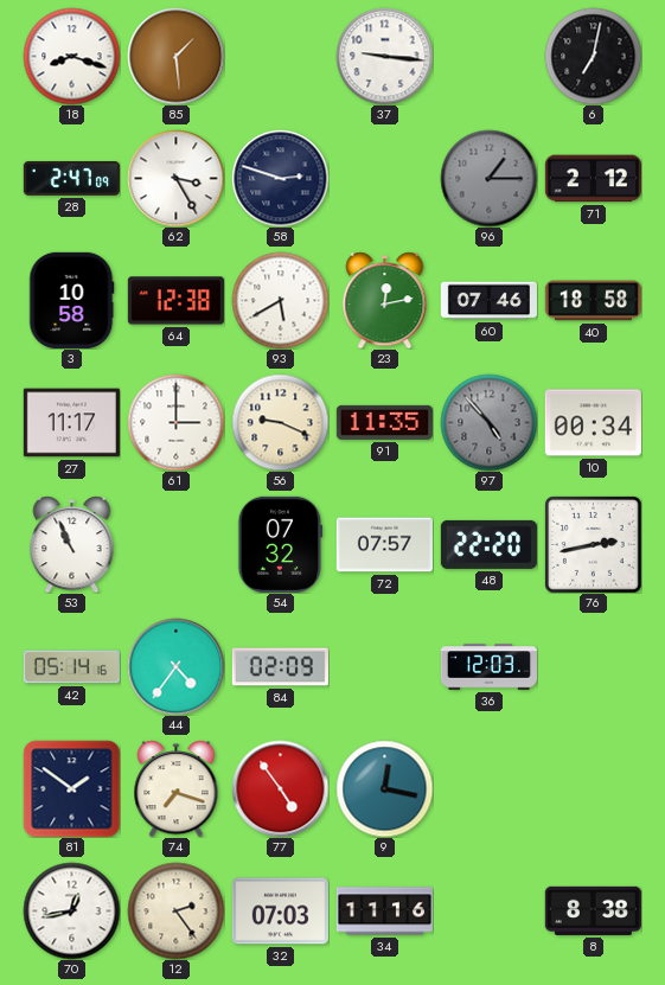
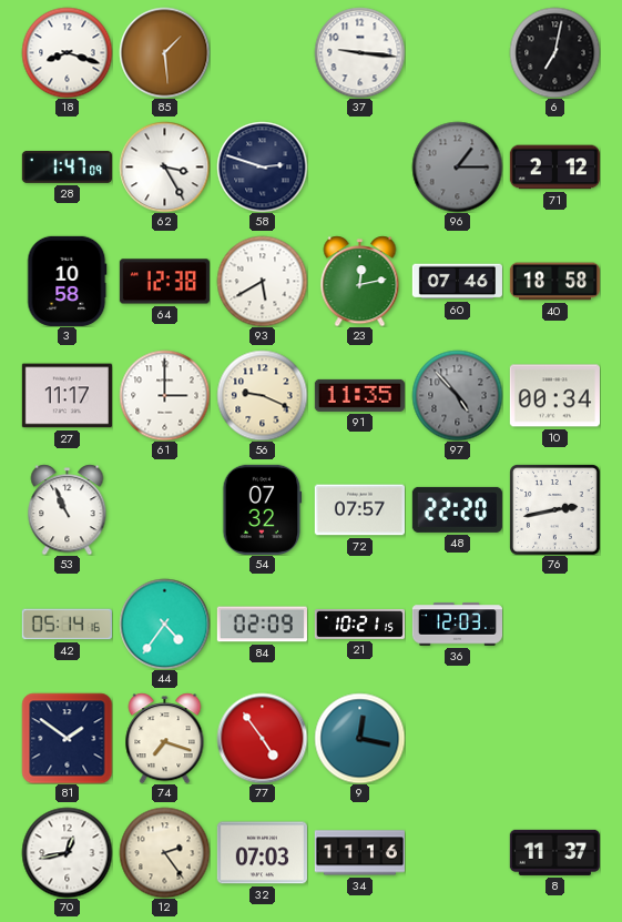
28: 2:47 -> 1:47
21: none -> 10:21
8: 8:38 -> 11:37
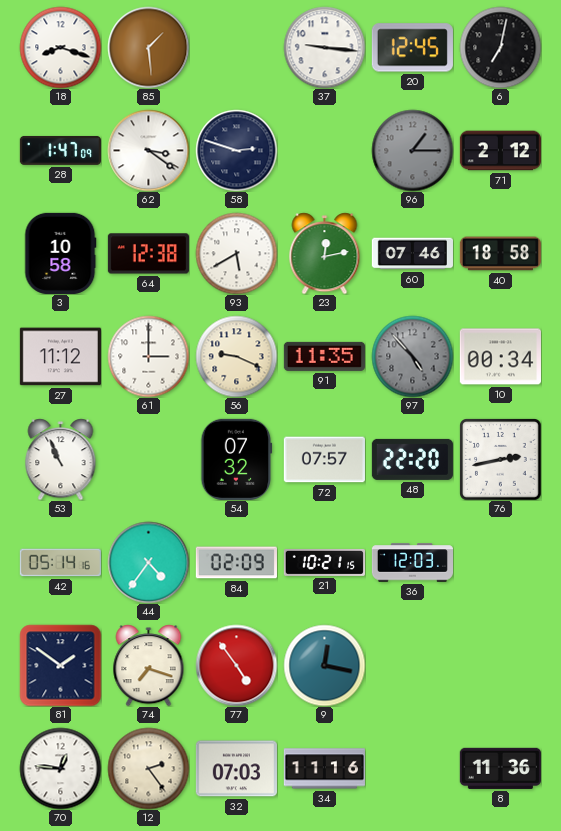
20: none -> 12:45
62: 3:25 -> 3:21
27: 11:17 -> 11:12
70: 12:43 -> 12:46
8: 11:37 -> 11:36
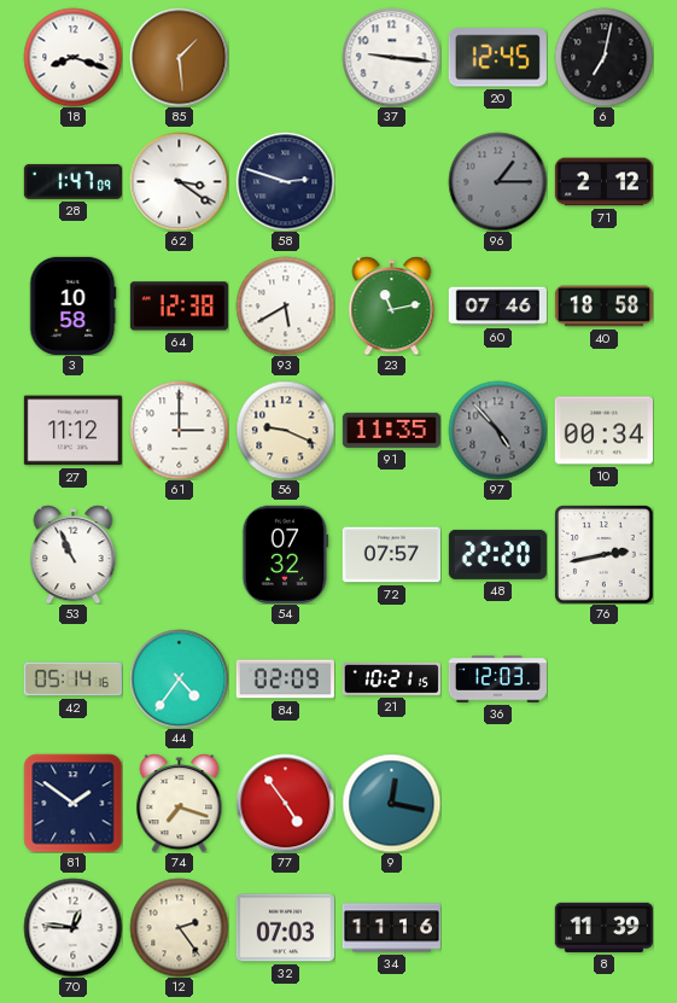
23: 12:13 -> 11:13
8: 11:36 -> 11:39
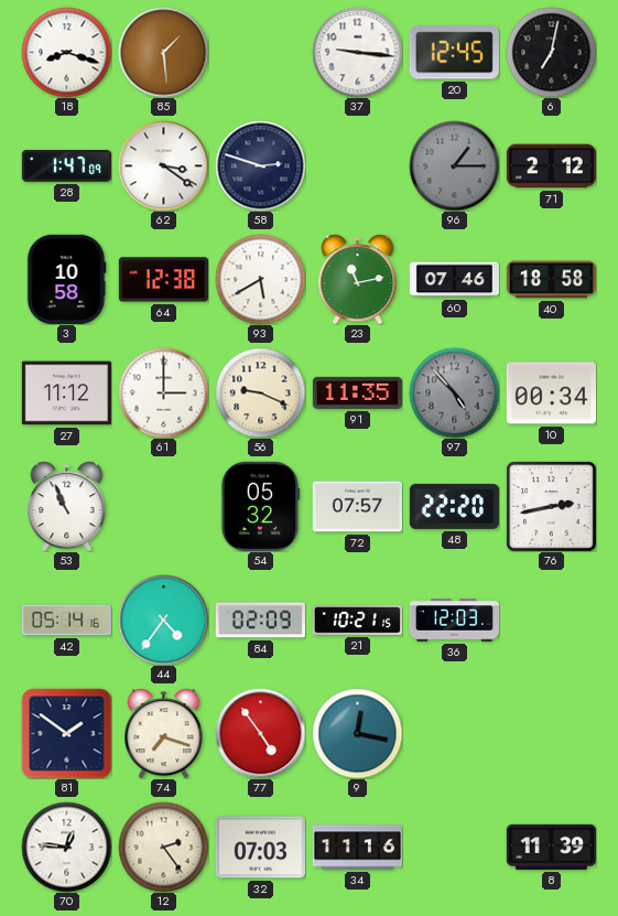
54: 07:32 -> 05:32
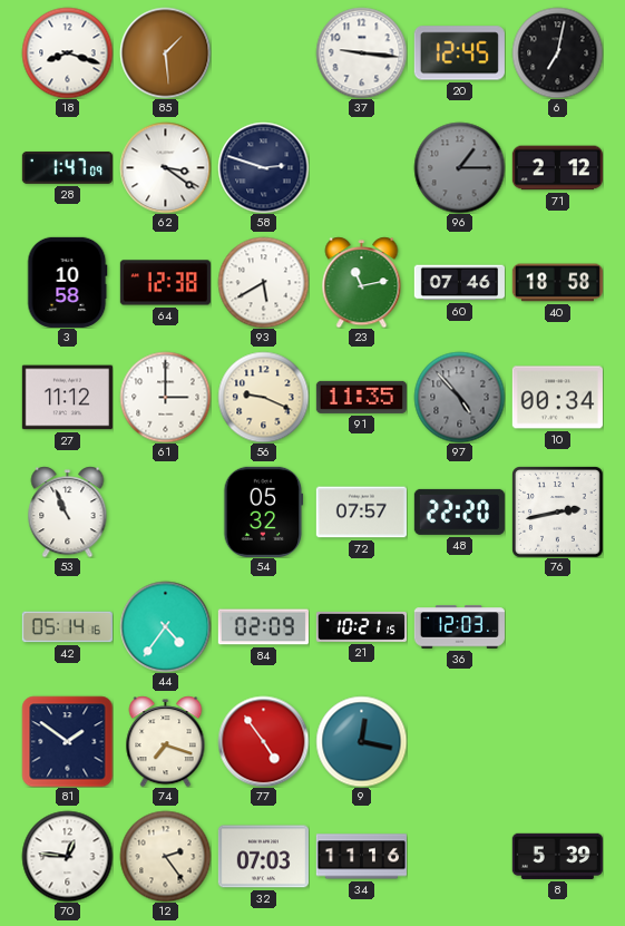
8: 11:39 -> 5:39
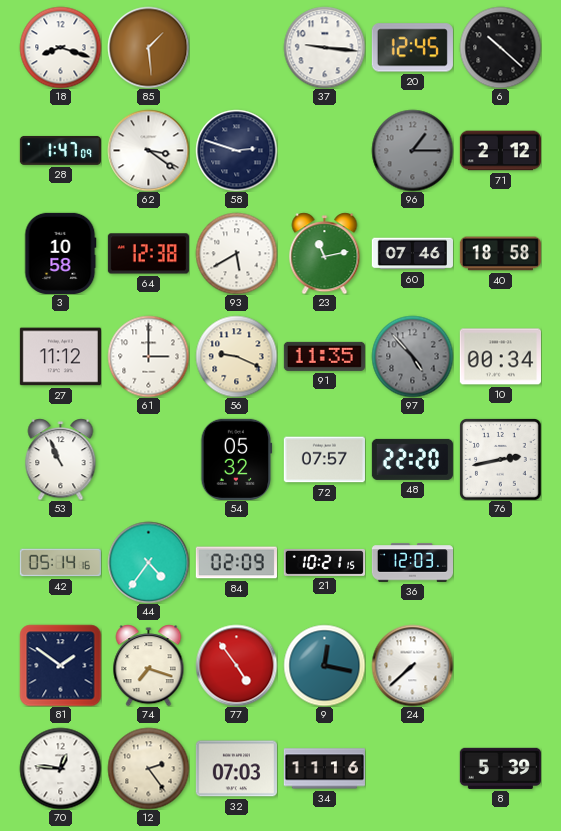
6: 7:02 -> 10:22
24: none -> 7:38
